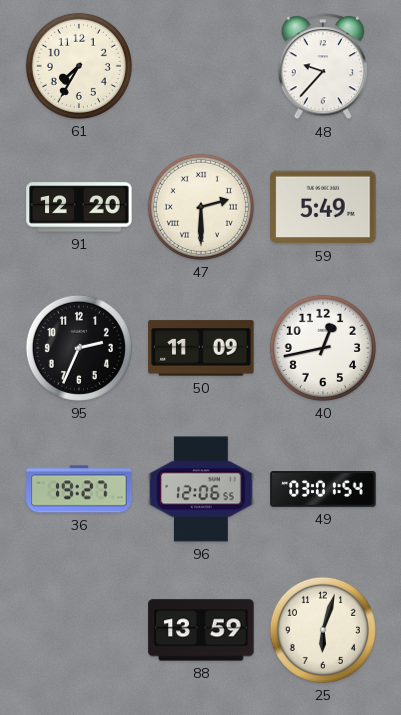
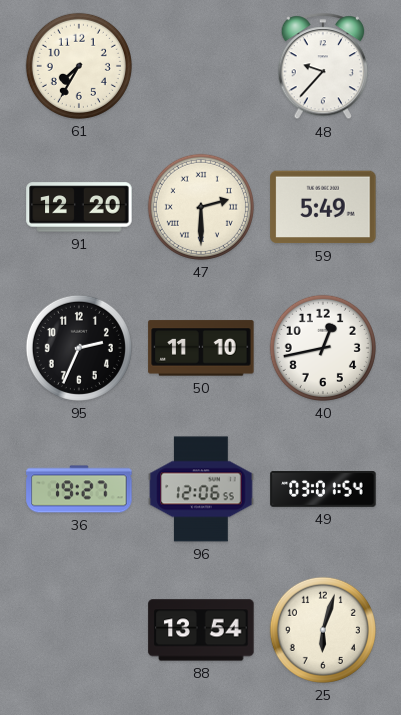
50: 11:09 -> 11:10
88: 13:59 -> 13:54
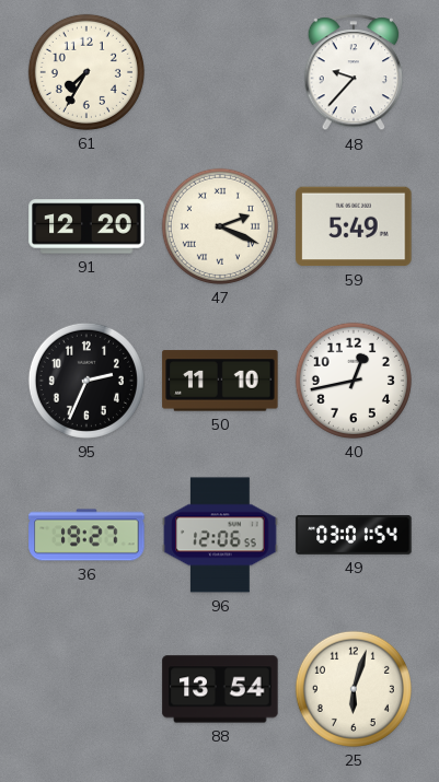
47: 2:30 -> 2:19
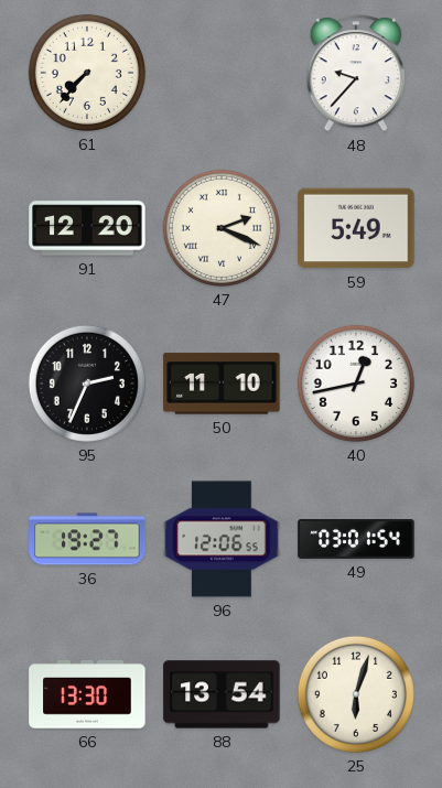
61: 7:35 -> 7:37
66: none -> 13:30
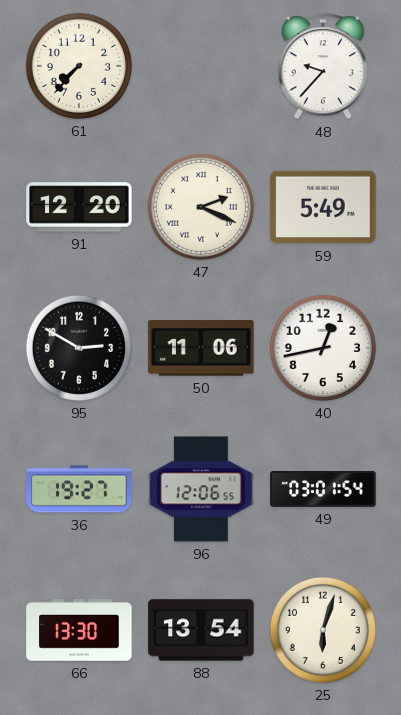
95: 2:34 -> 2:50
50: 11:10 -> 11:06
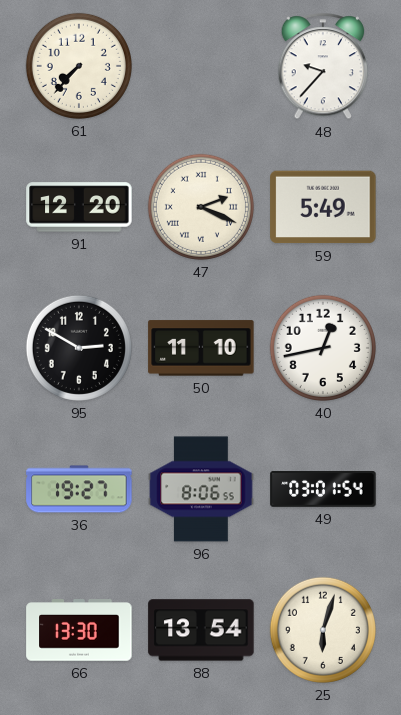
50: 11:06 -> 11:10
96: 12:06 -> 8:06
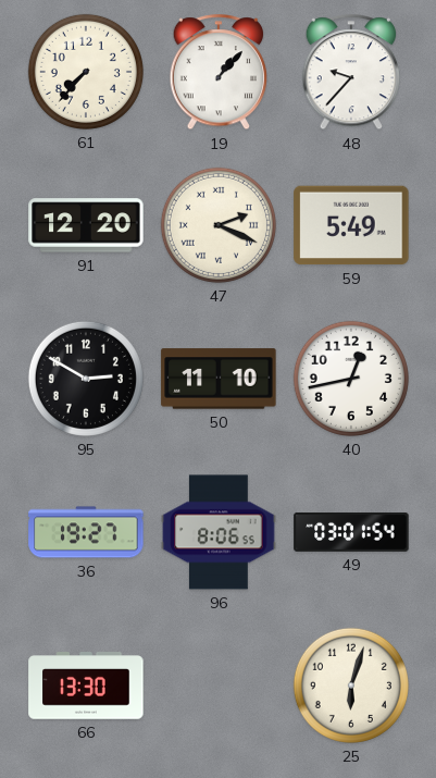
19: none -> 1:07
88: 13:54 -> none
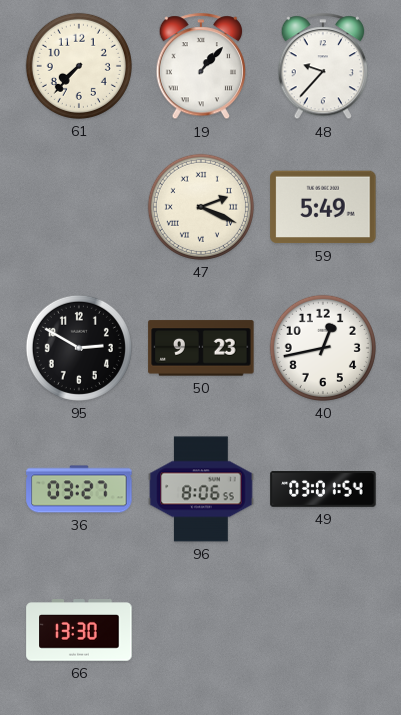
91: 12:20 -> none
50: 11:10 -> 9:23
36: 19:27 -> 03:27
25: 6:03 -> none
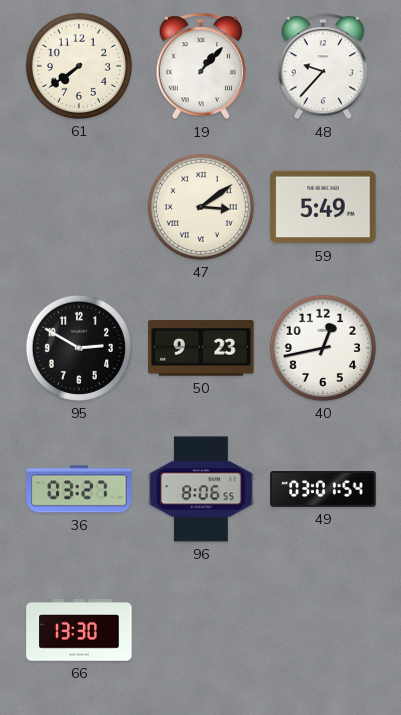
61: 7:37 -> 7:39
47: 2:19 -> 3:09
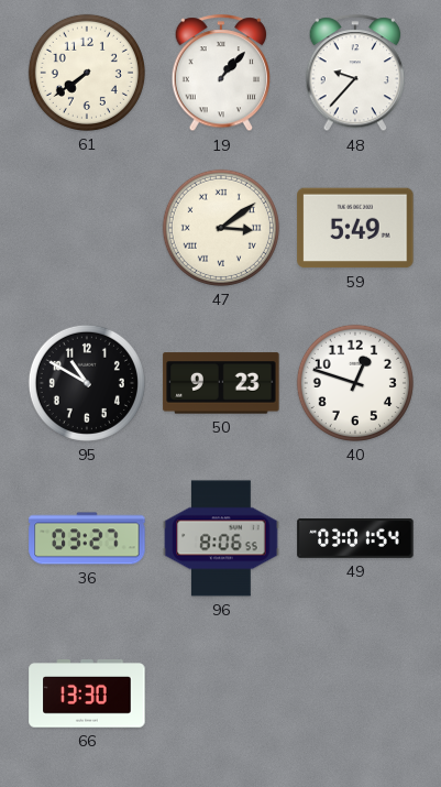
95: 2:50 -> 10:50
40: 12:43 -> 12:48
